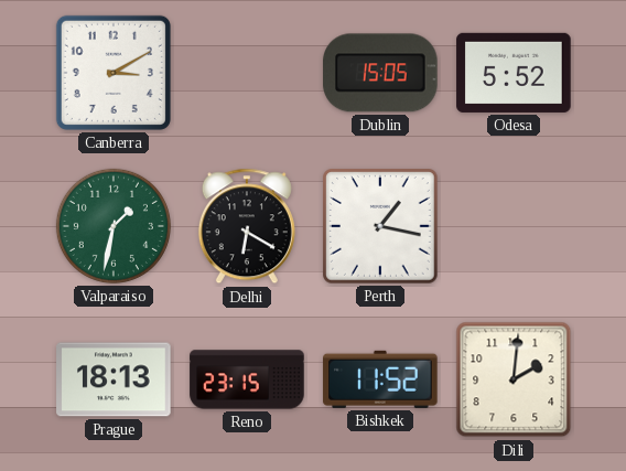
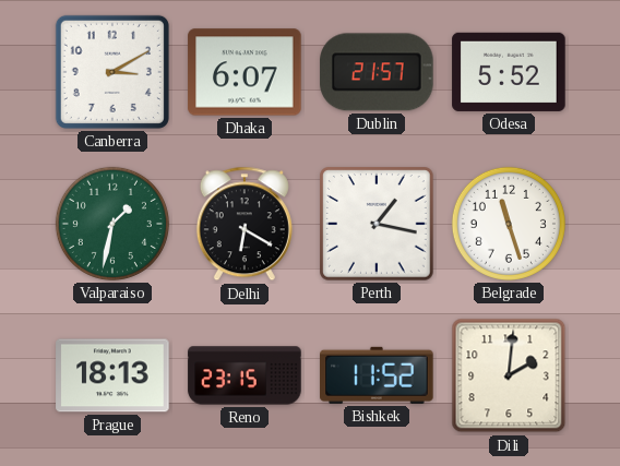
Dhaka: none -> 6:07
Dublin: 15:05 -> 21:57
Belgrade: none -> 11:27
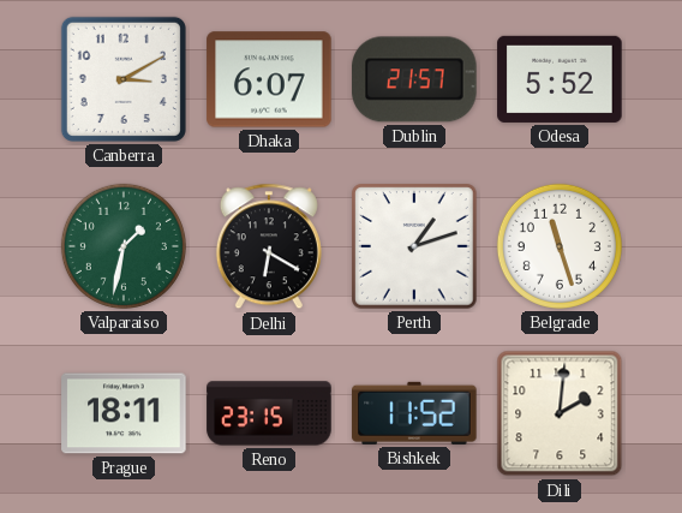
Perth: 1:17 -> 1:12
Prague: 18:13 -> 18:11
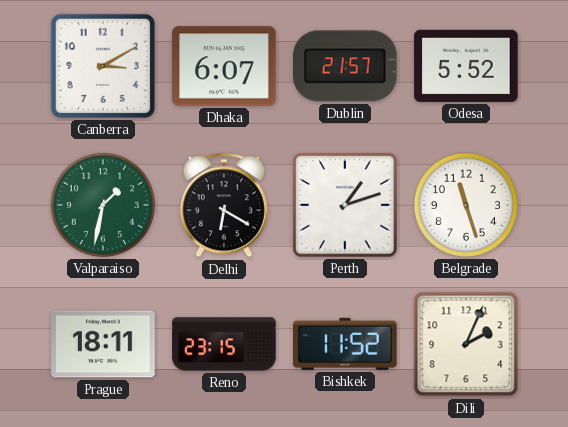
Dili: 2:01 -> 2:04
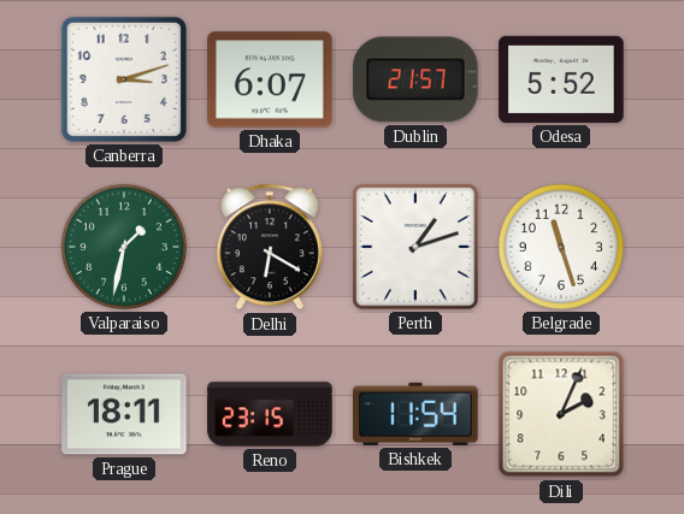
Canberra: 3:10 -> 3:12
Bishkek: 11:52 -> 11:54
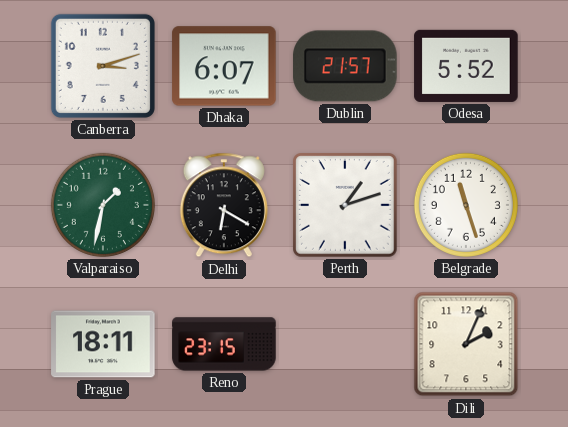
Bishkek: 11:54 -> none
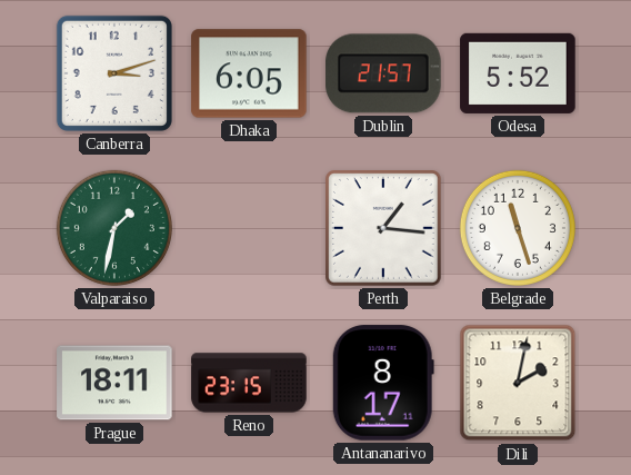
Dhaka: 6:07 -> 6:05
Delhi: 6:20 -> none
Perth: 1:12 -> 1:16
Antananarivo: none -> 8:17
Dili: 2:04 -> 2:02
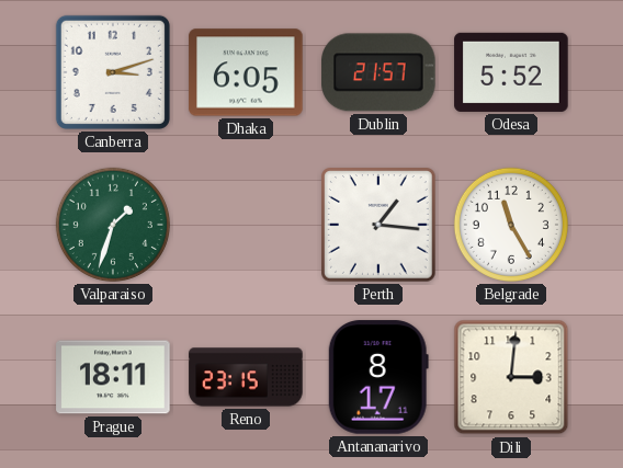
Valparaiso: 1:32 -> 1:33
Belgrade: 11:27 -> 11:25
Dili: 2:02 -> 3:01
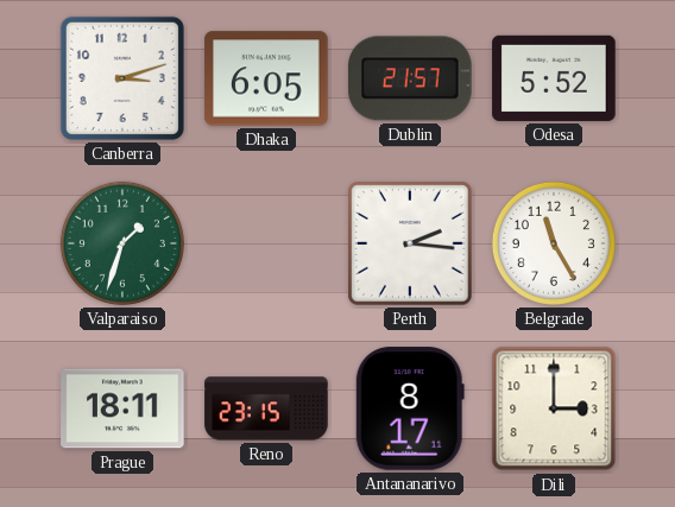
Perth: 1:16 -> 2:16
Dili: 3:01 -> 3:00
